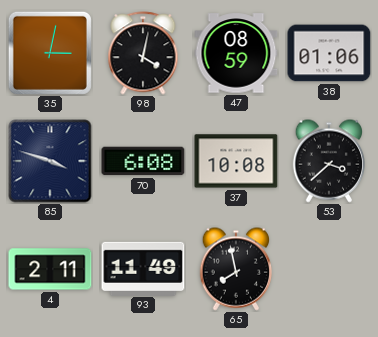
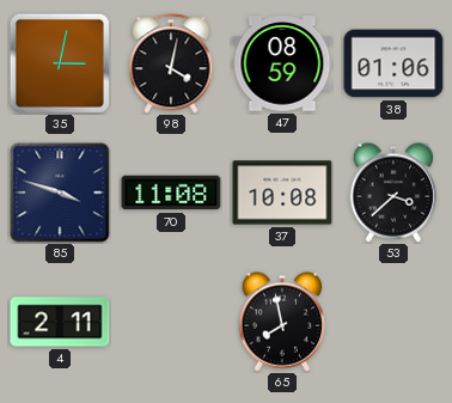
70: 6:08 -> 11:08
93: 11:49 -> none
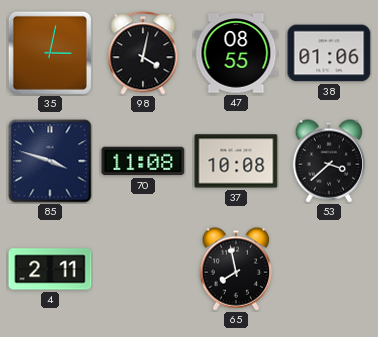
47: 08:59 -> 08:55
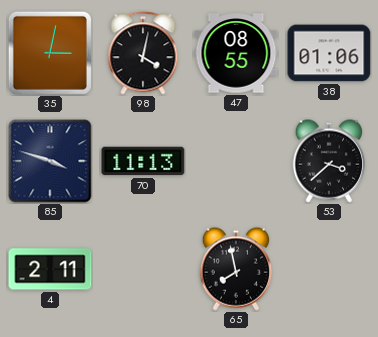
70: 11:08 -> 11:13
37: 10:08 -> none
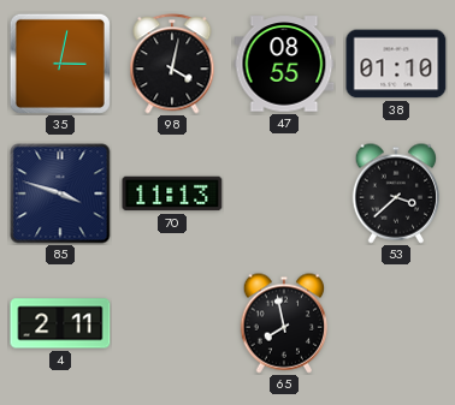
38: 01:06 -> 01:10
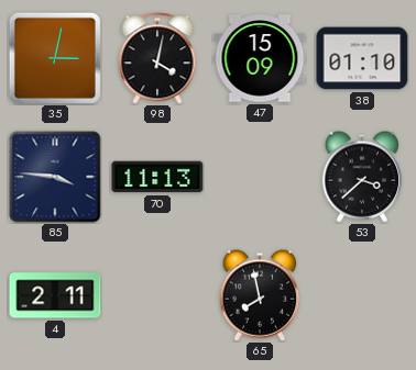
47: 08:55 -> 15:09
85: 3:48 -> 3:46
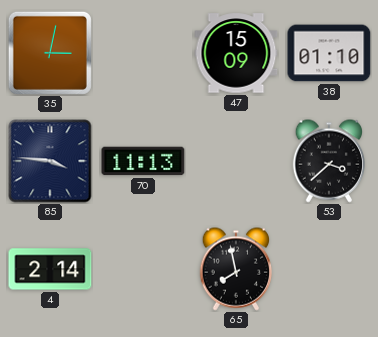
98: 4:02 -> none
4: 2:11 -> 2:14
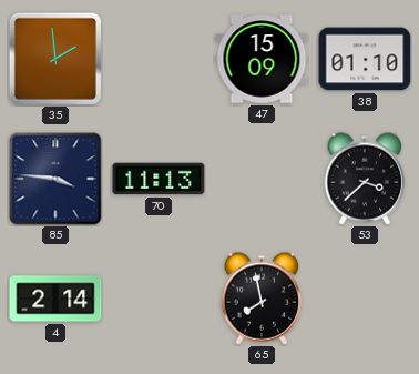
35: 3:02 -> 1:59
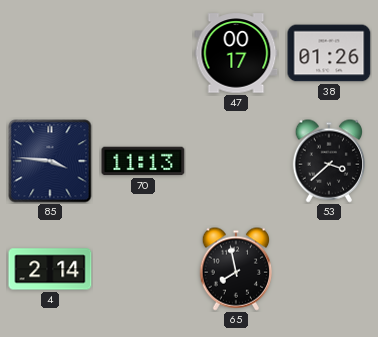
35: 1:59 -> none
47: 15:09 -> 00:17
38: 01:10 -> 01:26
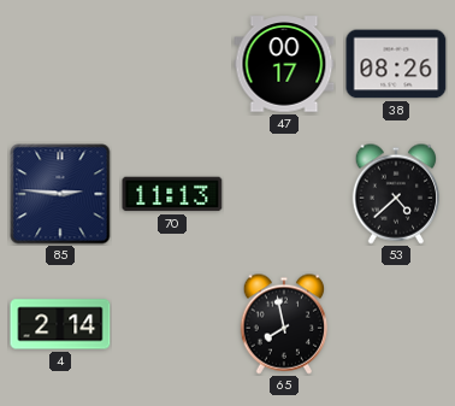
38: 01:26 -> 08:26
85: 3:46 -> 2:46
53: 3:38 -> 4:38
